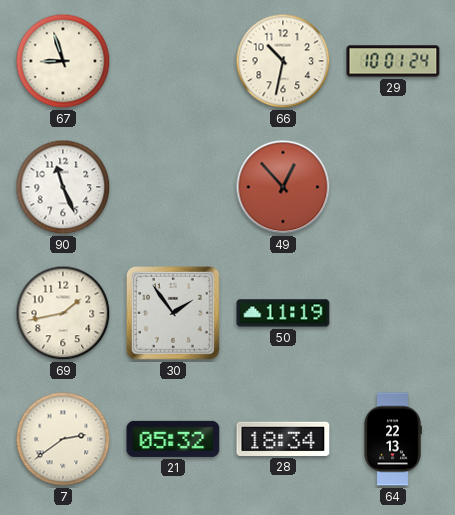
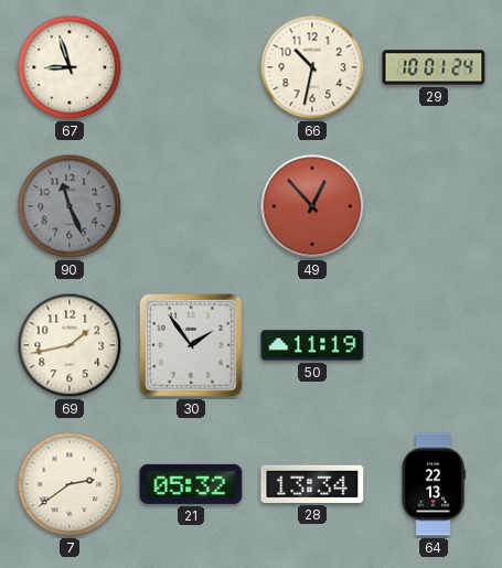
90 dial: white -> grey
28: 18:34 -> 13:34
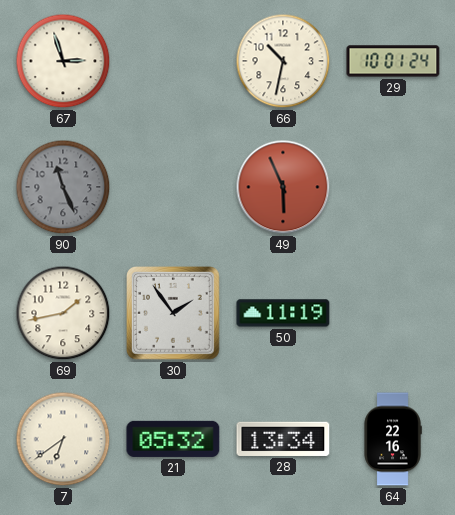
67: 8:57 -> 2:57
49: 12:53 -> 5:56
7: 2:39 -> 6:39
64: 22:13 -> 22:16
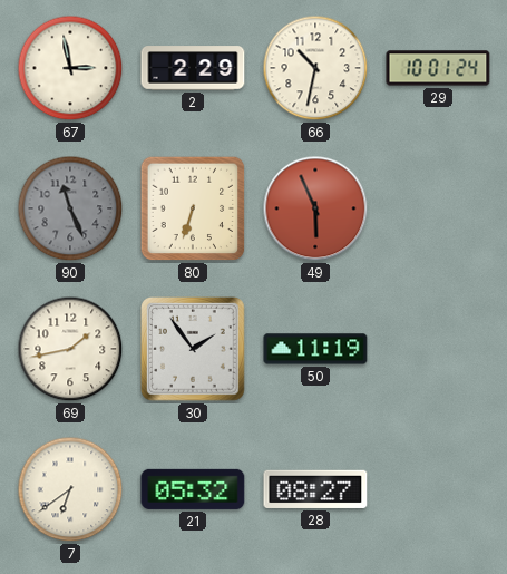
67: 2:57 -> 2:58
2: none -> 2:29
80: none -> 6:33
28: 13:34 -> 08:27
64: 22:16 -> none
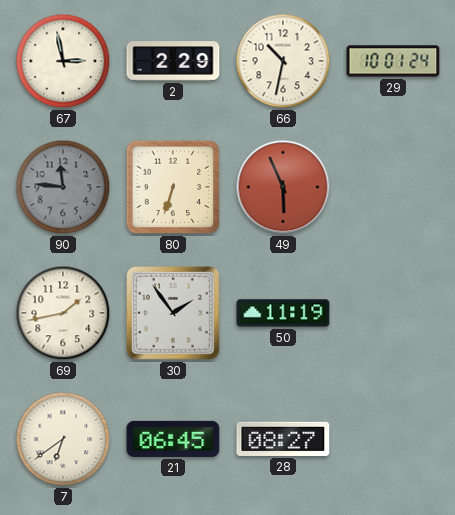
90: 11:26 -> 11:46
21: 05:32 -> 06:45
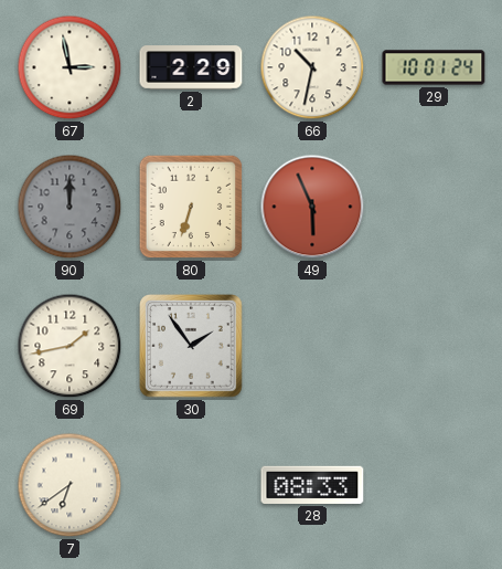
90: 11:46 -> 12:00
50: 11:19 -> none
21: 06:45 -> none
28: 08:27 -> 08:33
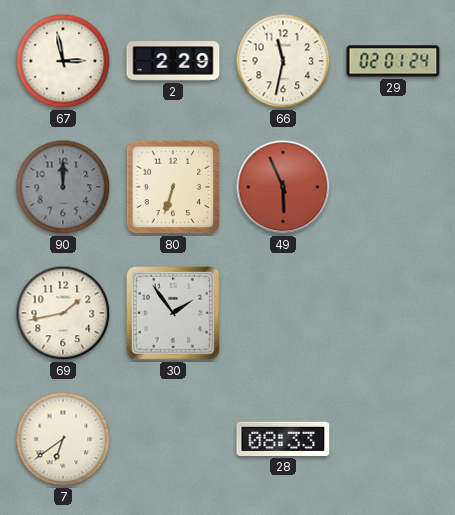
66: 10:32 -> 11:32
29: 10:01 -> 02:01
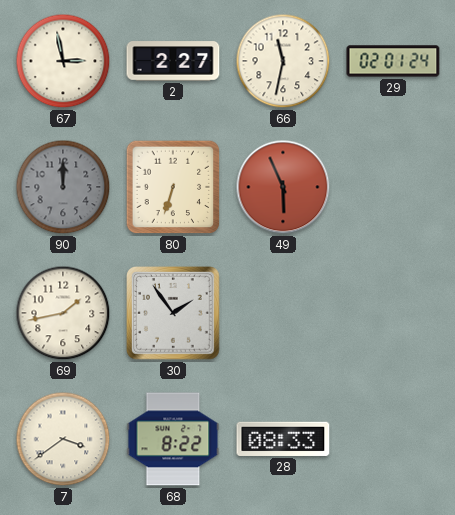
2: 2:29 -> 2:27
7: 6:39 -> 3:39
68: none -> 8:22
